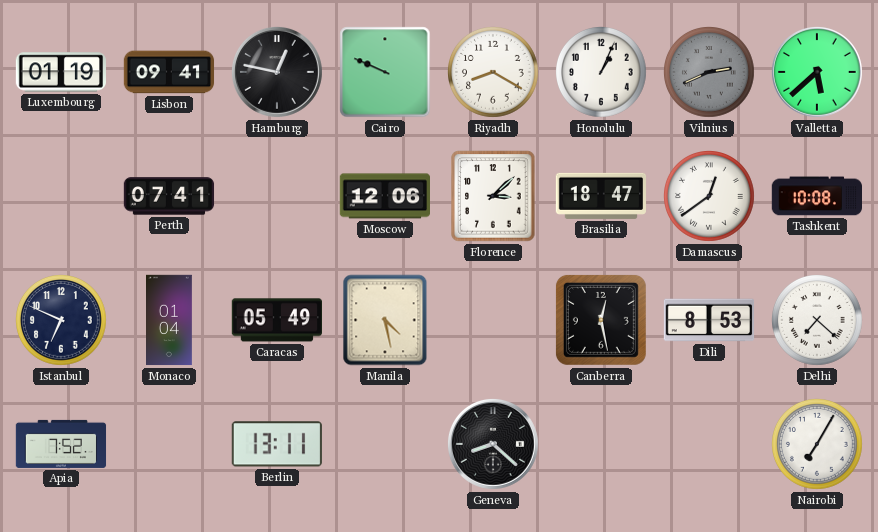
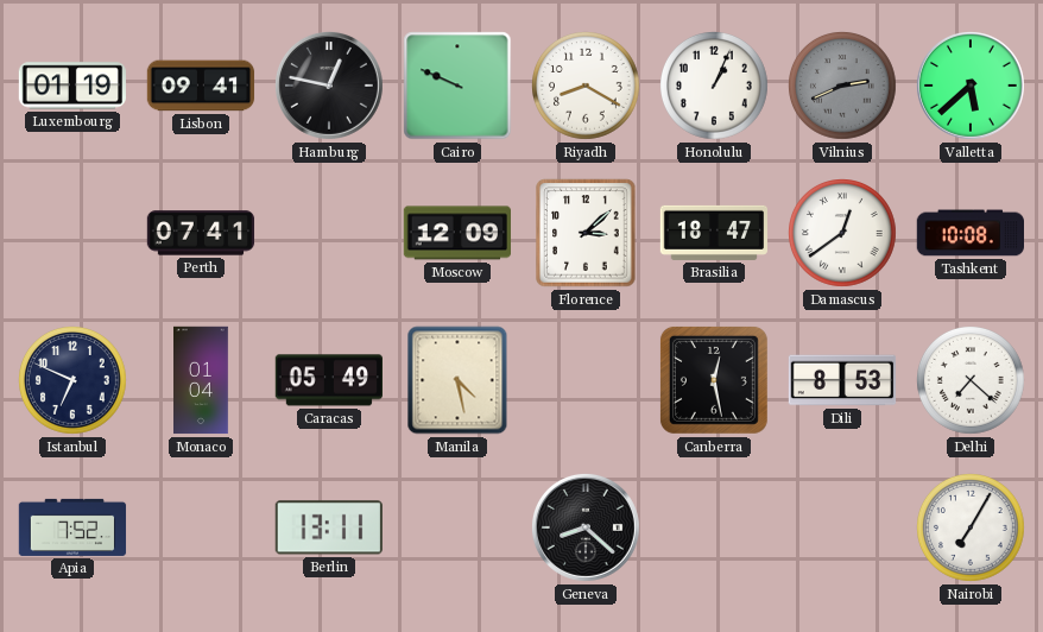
Moscow: 12:06 -> 12:09
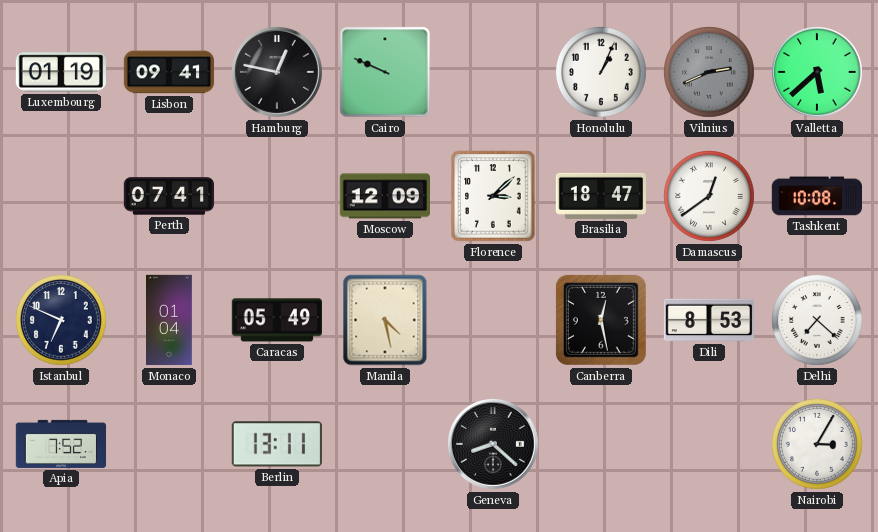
Riyadh: 8:20 -> none
Nairobi: 7:05 -> 3:05
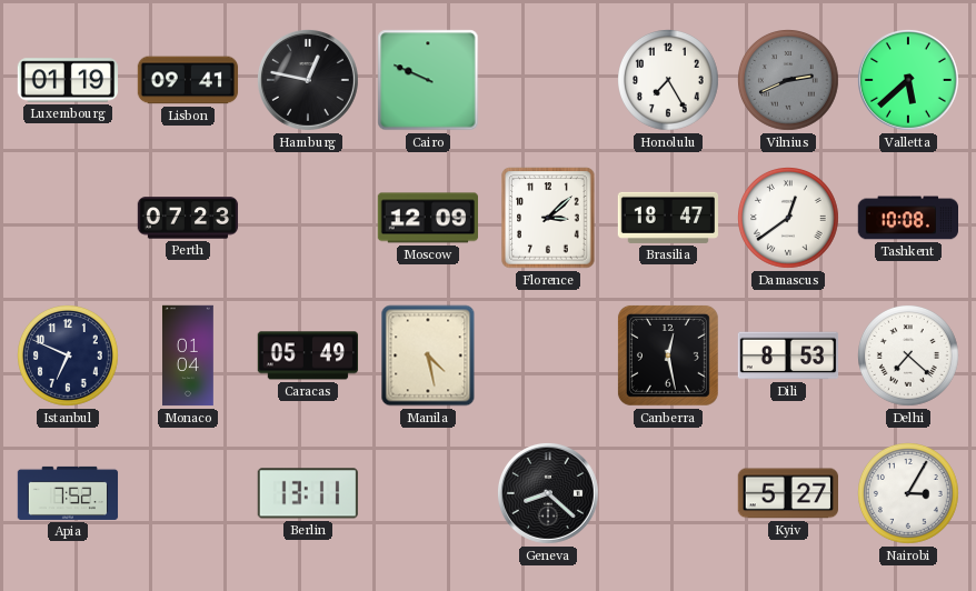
Honolulu: 1:04 -> 7:25
Perth: 07:41 -> 07:23
Kyiv: none -> 5:27
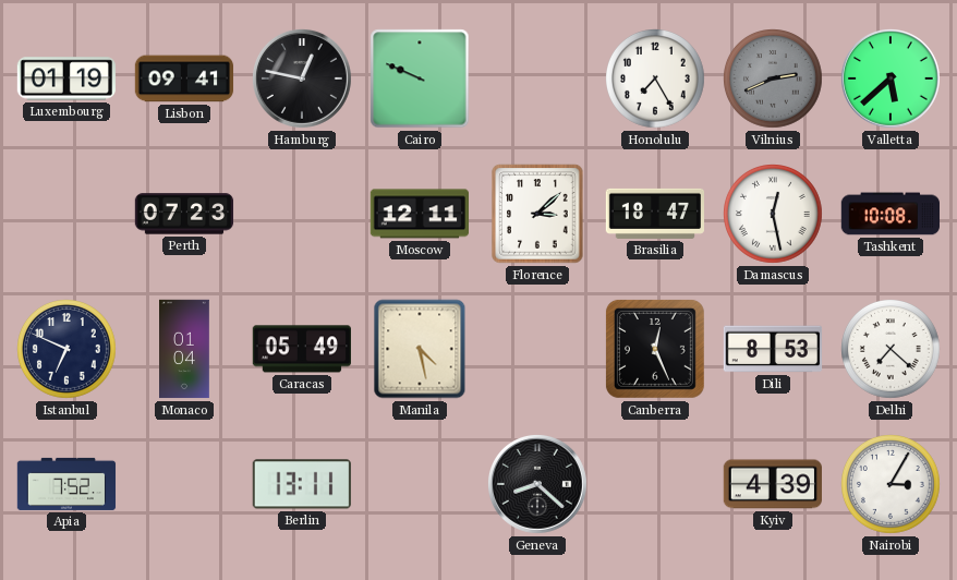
Moscow: 12:09 -> 12:11
Damascus: 12:39 -> 12:28
Canberra: 12:28 -> 12:26
Kyiv: 5:27 -> 4:39
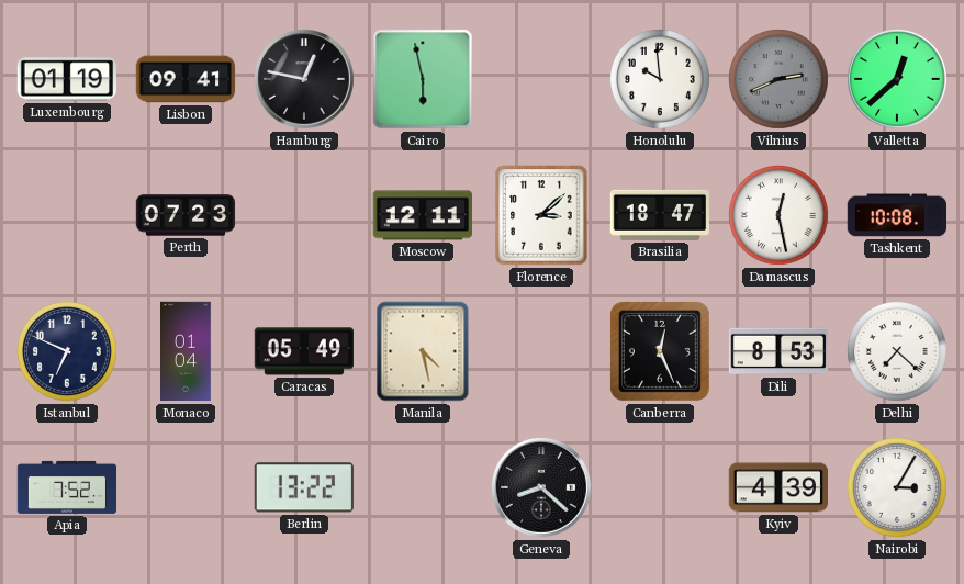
Cairo: 9:49 -> 5:58
Honolulu: 7:25 -> 9:59
Valletta: 5:38 -> 12:38
Berlin: 13:11 -> 13:22
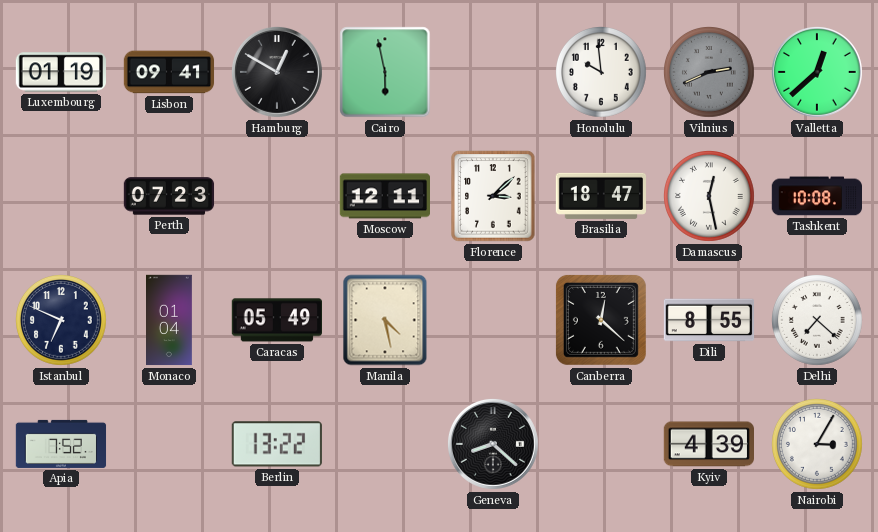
Hamburg: 12:47 -> 12:50
Canberra: 12:26 -> 12:22
Dili: 8:53 -> 8:55
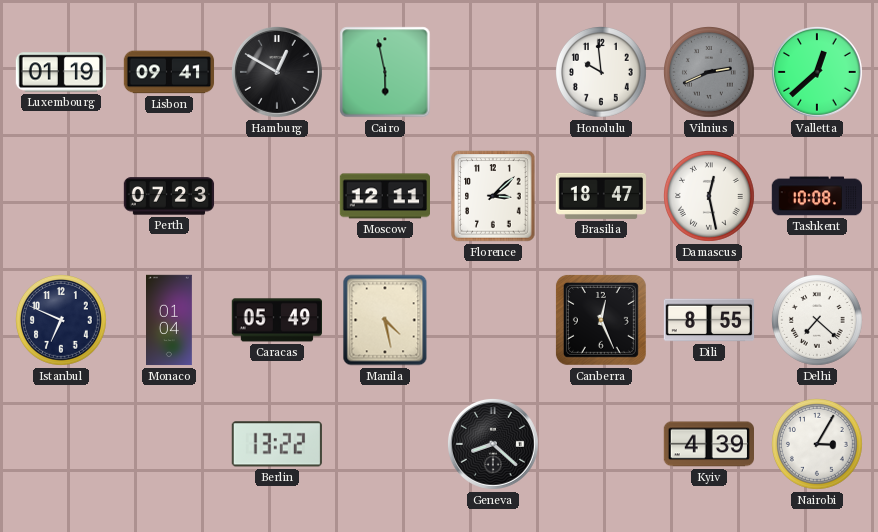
Canberra: 12:22 -> 12:26
Apia: 7:52 -> none
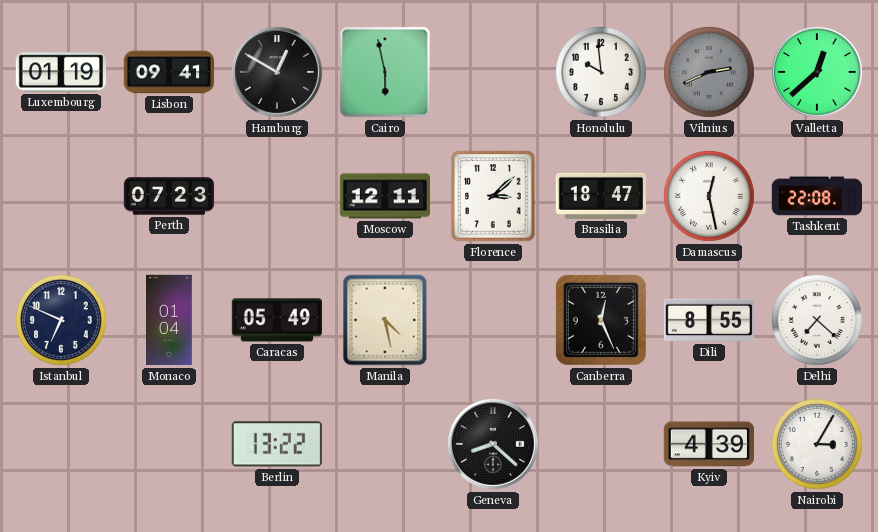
Tashkent: 10:08 -> 22:08
